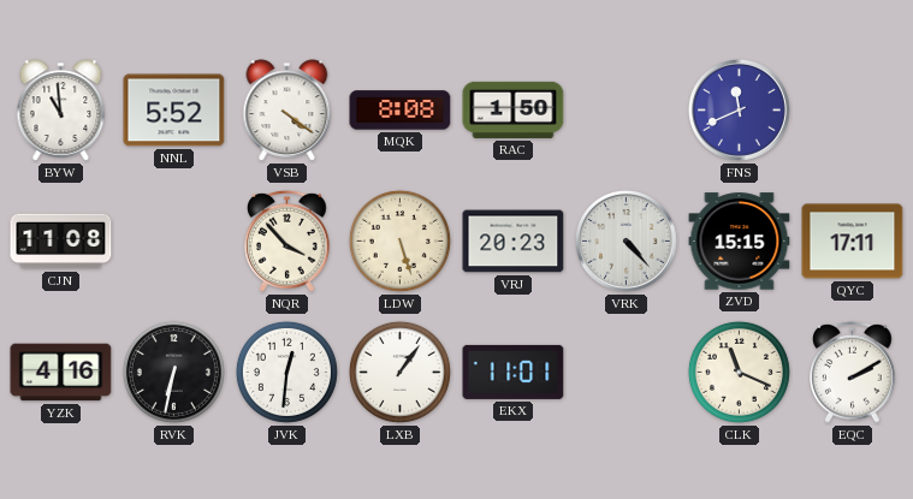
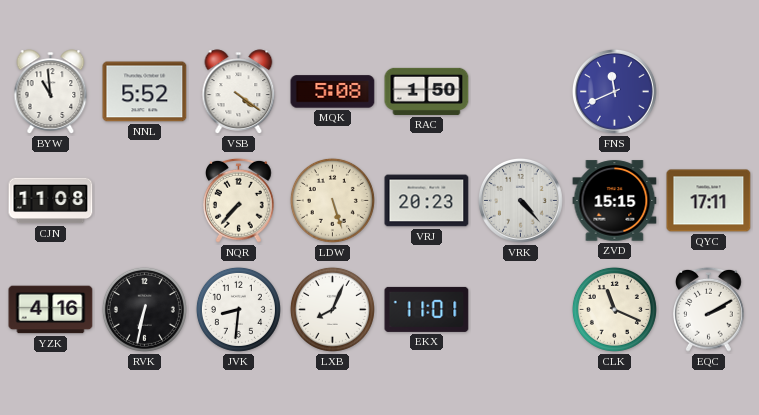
MQK: 8:08 -> 5:08
NQR: 3:53 -> 7:37
JVK: 12:31 -> 8:31
LXB: 1:06 -> 8:04
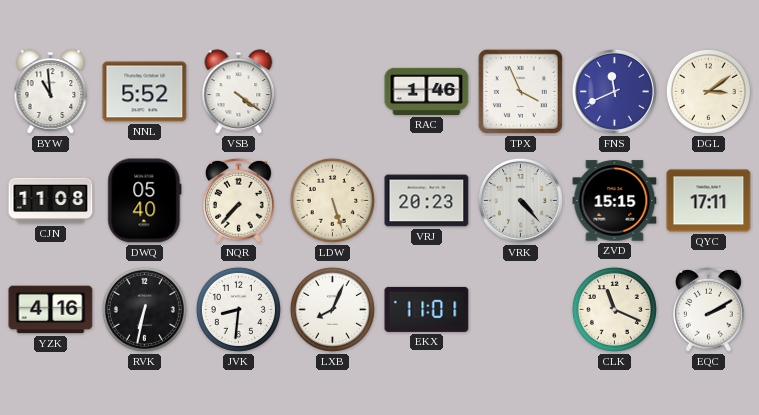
MQK: 5:08 -> none
RAC: 1:50 -> 1:46
TPX: none -> 3:56
DGL: none -> 3:09
DWQ: none -> 05:40
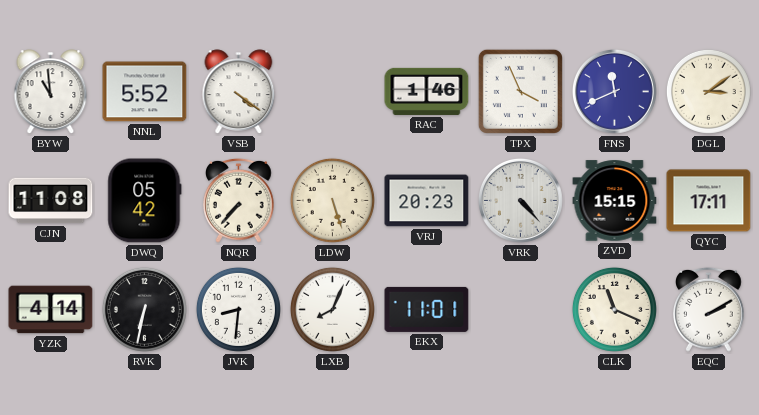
DWQ: 05:40 -> 05:42
YZK: 4:16 -> 4:14
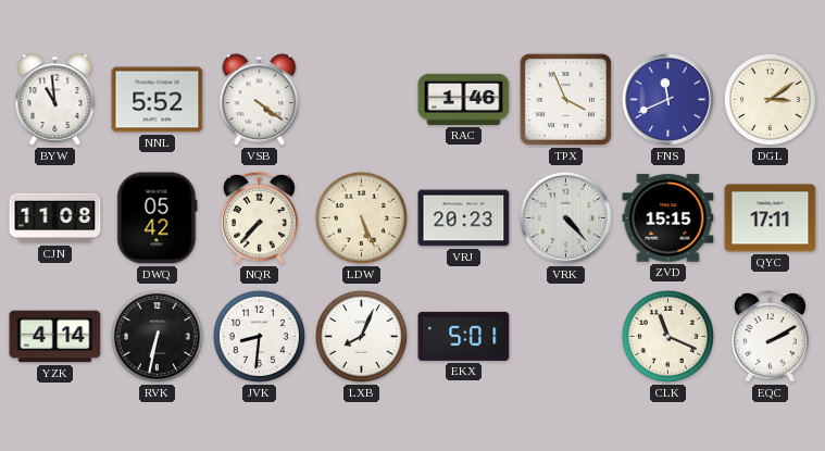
LDW: 5:27 -> 5:26
EKX: 11:01 -> 5:01
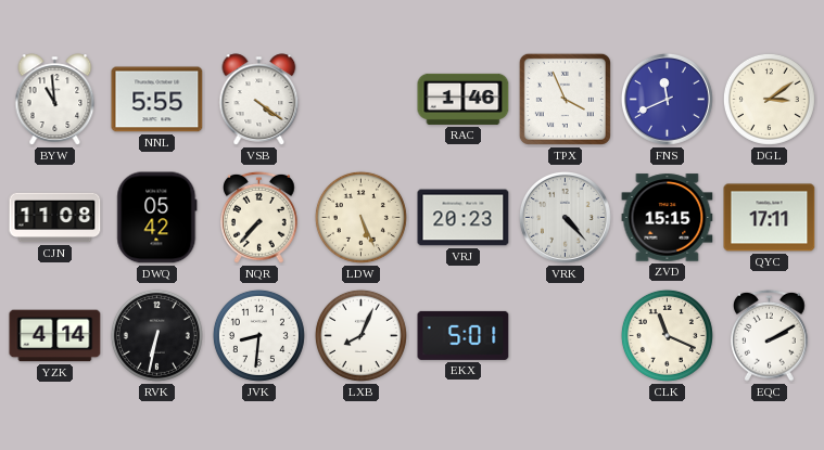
NNL: 5:52 -> 5:55
